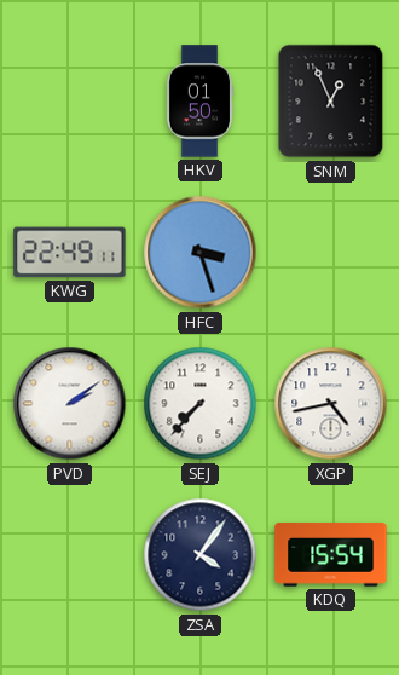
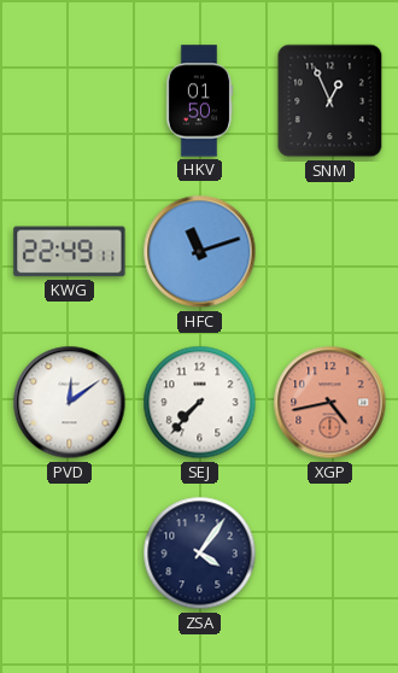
HFC: 3:27 -> 11:12
PVD: 2:09 -> 12:09
XGP dial: white -> salmon
KDQ: 15:54 -> none
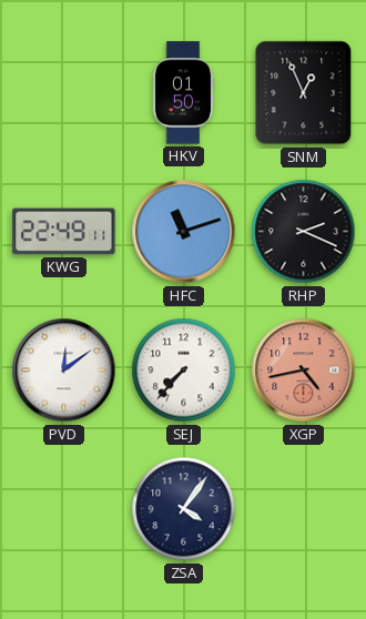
RHP: none -> 2:19
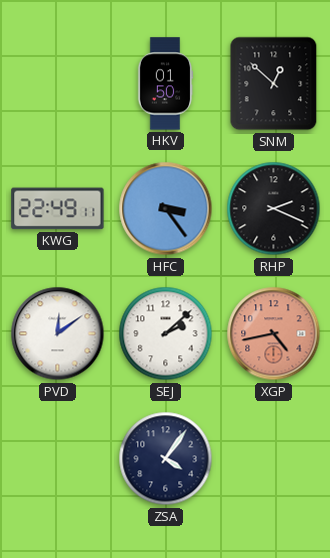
SNM: 12:56 -> 12:52
HFC: 11:12 -> 3:24
SEJ: 7:37 -> 2:08
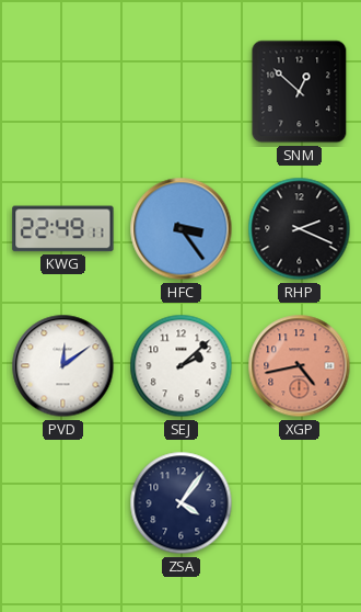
HKV: 01:50 -> none
